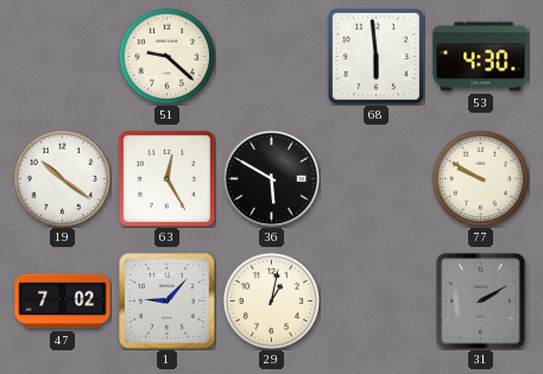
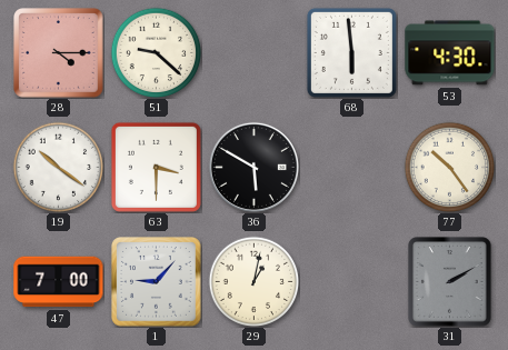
28: none -> 4:15
63: 12:25 -> 3:30
77: 9:50 -> 10:24
47: 7:02 -> 7:00
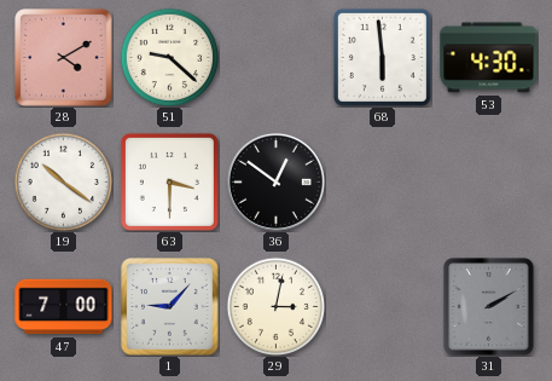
28: 4:15 -> 4:10
36: 5:50 -> 12:51
77: 10:24 -> none
29: 1:02 -> 3:02
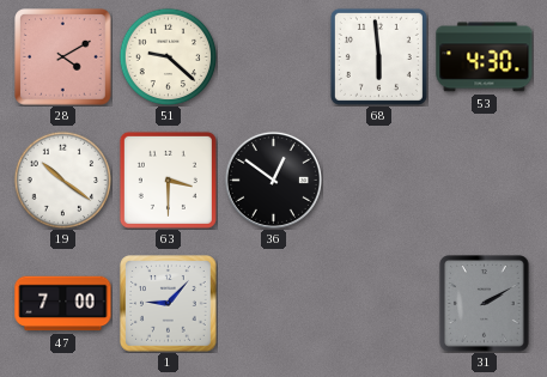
29: 3:02 -> none
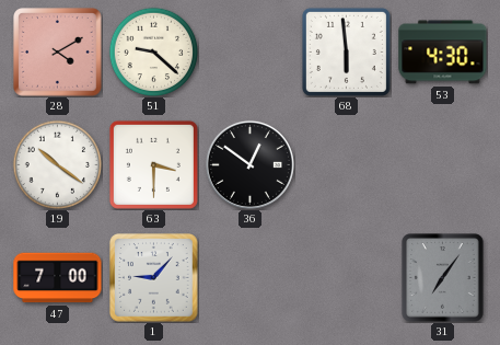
31: 2:10 -> 7:06
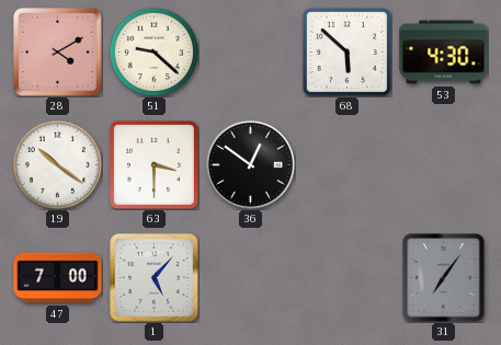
68: 5:59 -> 5:52
1: 9:07 -> 5:07
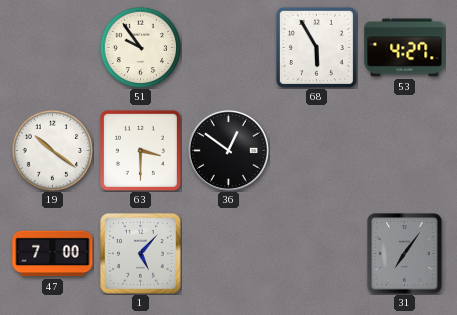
28: 4:10 -> none
51: 9:22 -> 9:54
68: 5:52 -> 5:55
53: 4:30 -> 4:27
